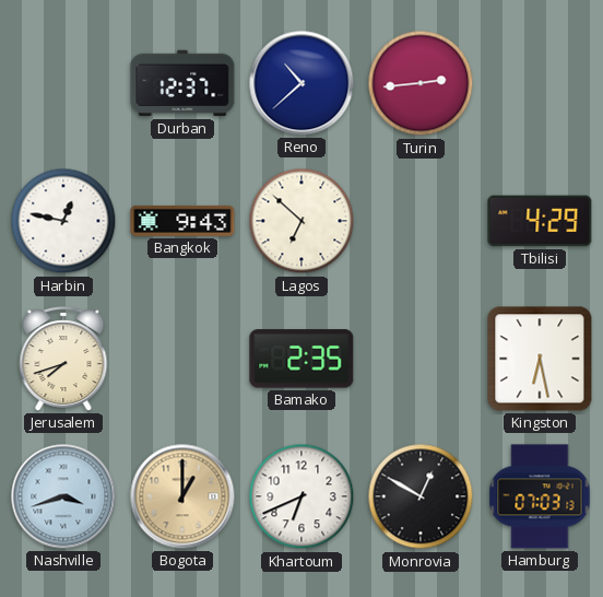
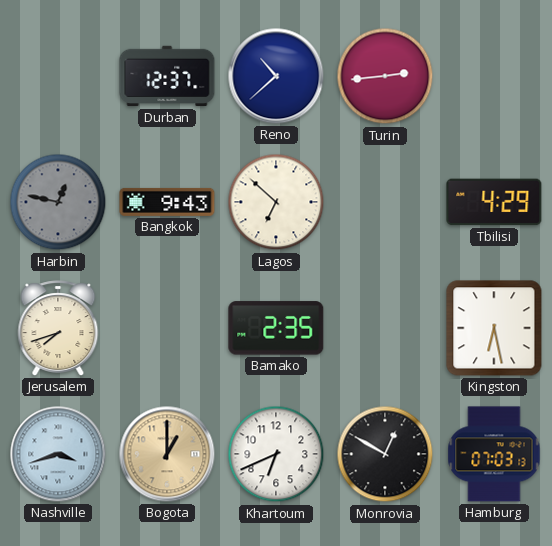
Harbin dial: white -> grey
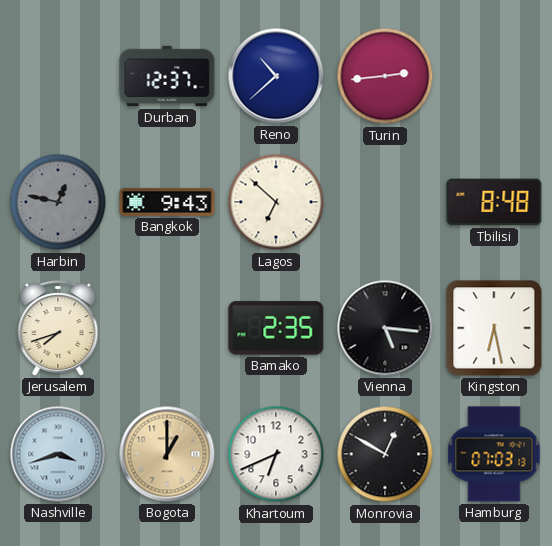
Tbilisi: 4:29 -> 8:48
Vienna: none -> 5:16
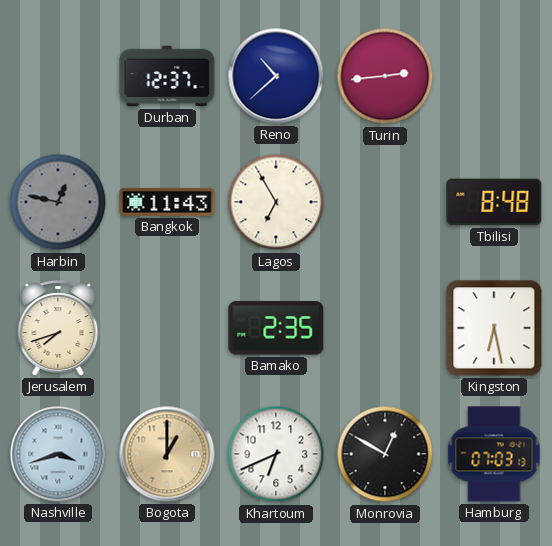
Bangkok: 9:43 -> 11:43
Lagos: 6:52 -> 6:55
Vienna: 5:16 -> none
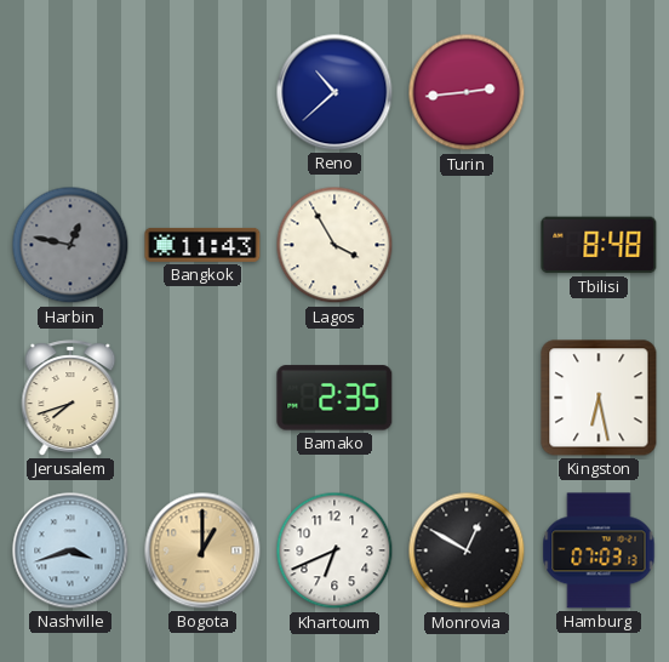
Durban: 12:37 -> none
Lagos: 6:55 -> 3:55
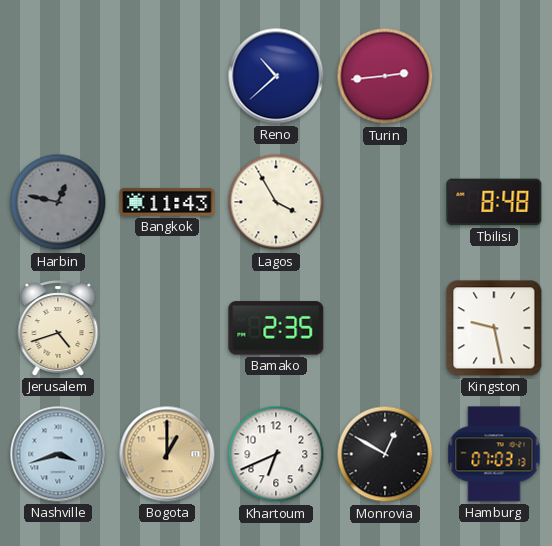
Jerusalem: 7:42 -> 4:42
Kingston: 6:28 -> 9:28
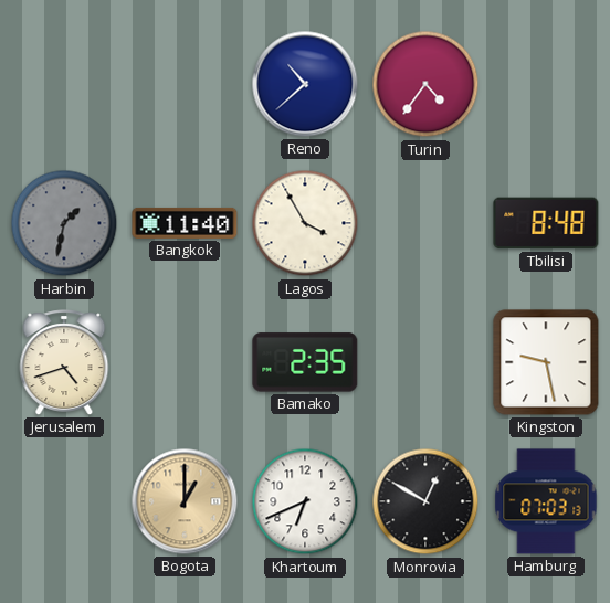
Turin: 2:44 -> 4:36
Harbin: 12:47 -> 1:32
Bangkok: 11:43 -> 11:40
Nashville: 3:42 -> none
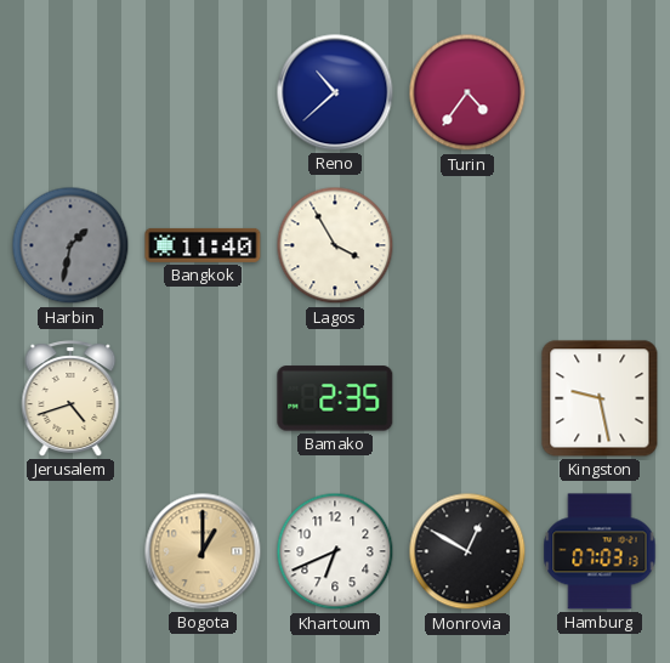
Tbilisi: 8:48 -> none
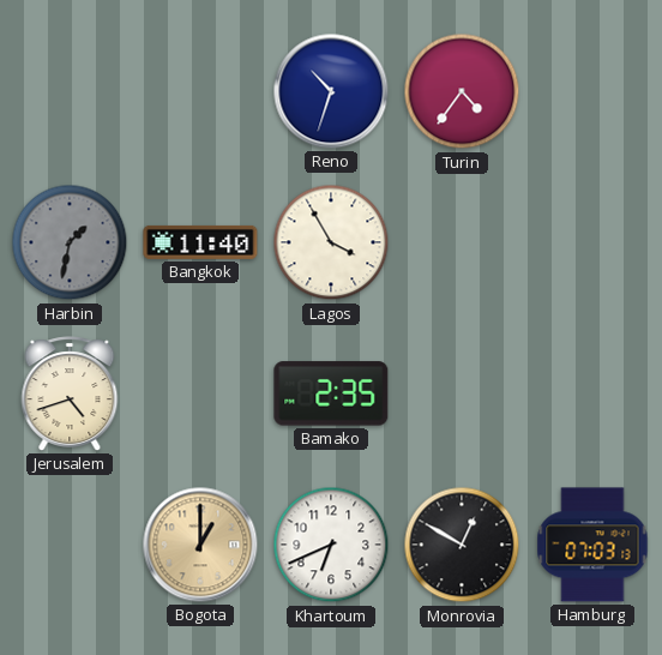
Reno: 10:38 -> 10:33
Kingston: 9:28 -> none
